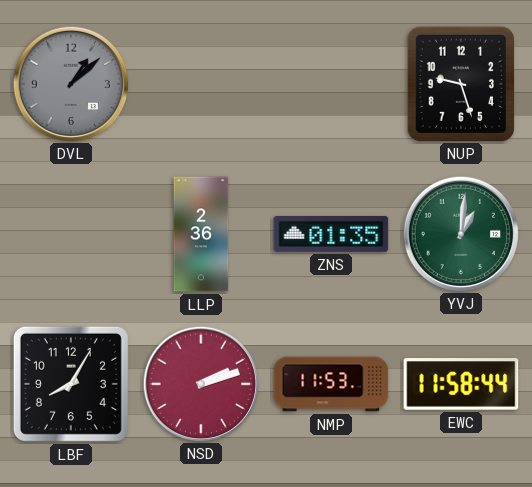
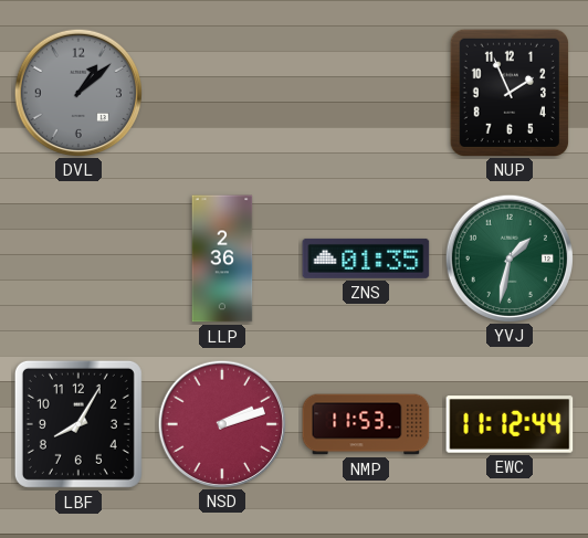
NUP: 9:27 -> 1:56
YVJ: 1:01 -> 1:32
EWC: 11:58 -> 11:12
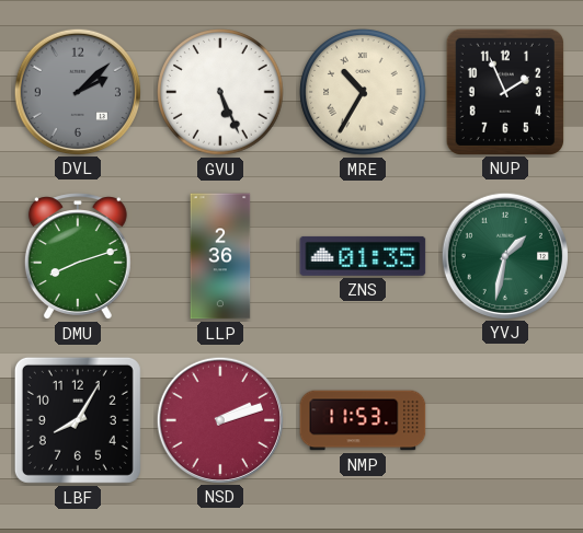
DVL: 1:08 -> 2:08
GVU: none -> 5:26
MRE: none -> 10:35
DMU: none -> 8:12
EWC: 11:12 -> none
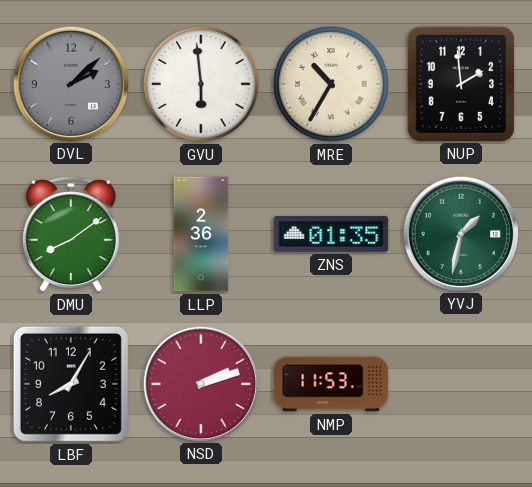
GVU: 5:26 -> 5:59
NUP: 1:56 -> 1:59
DMU: 8:12 -> 8:09
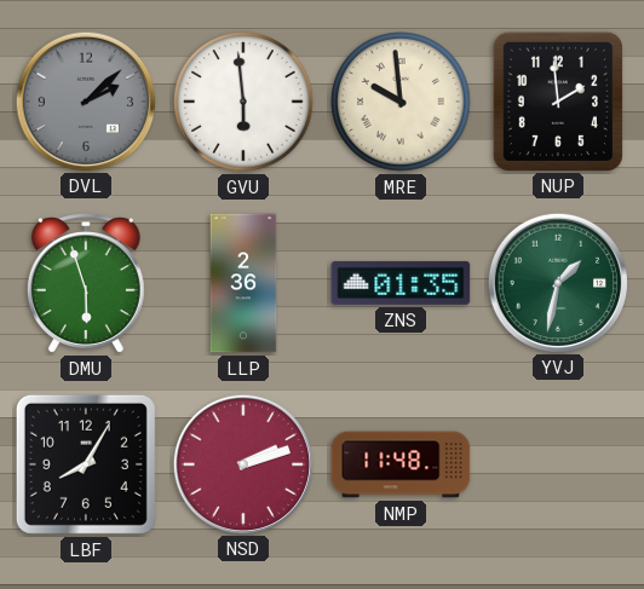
MRE: 10:35 -> 9:59
DMU: 8:09 -> 5:57
NMP: 11:53 -> 11:48
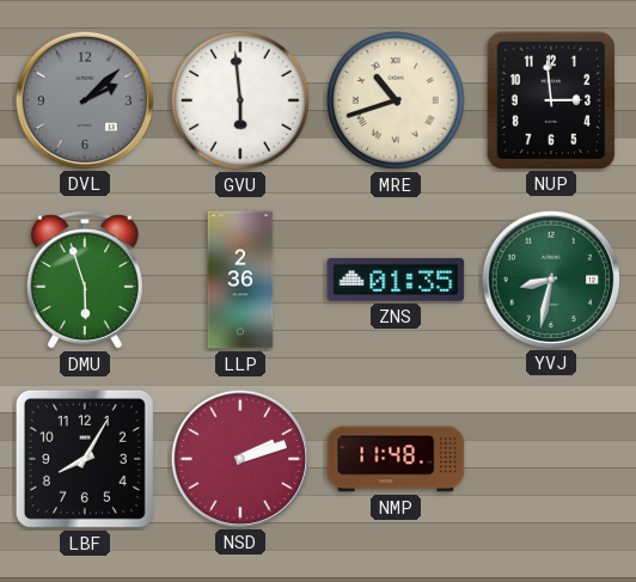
MRE: 9:59 -> 10:42
NUP: 1:59 -> 2:59
YVJ: 1:32 -> 8:32
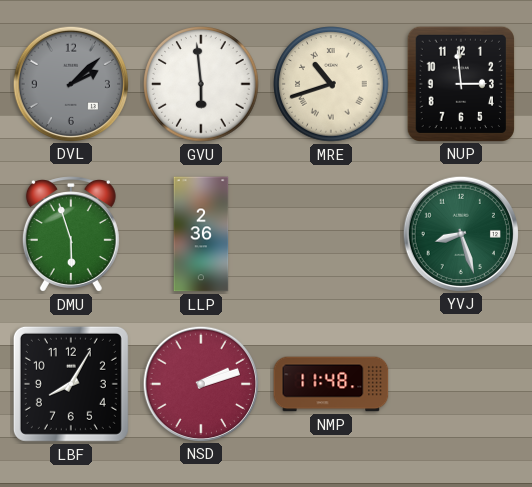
ZNS: 01:35 -> none
YVJ: 8:32 -> 8:27
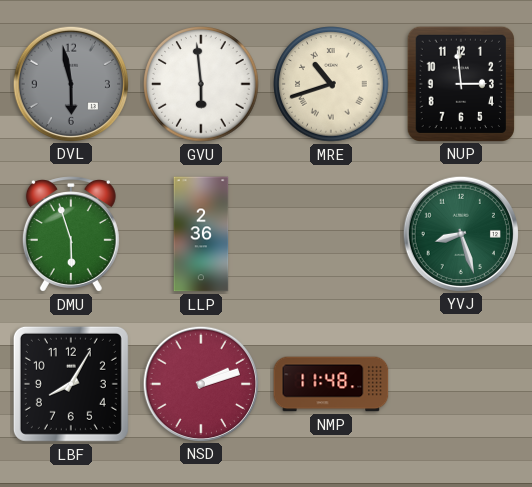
DVL: 2:08 -> 5:58
